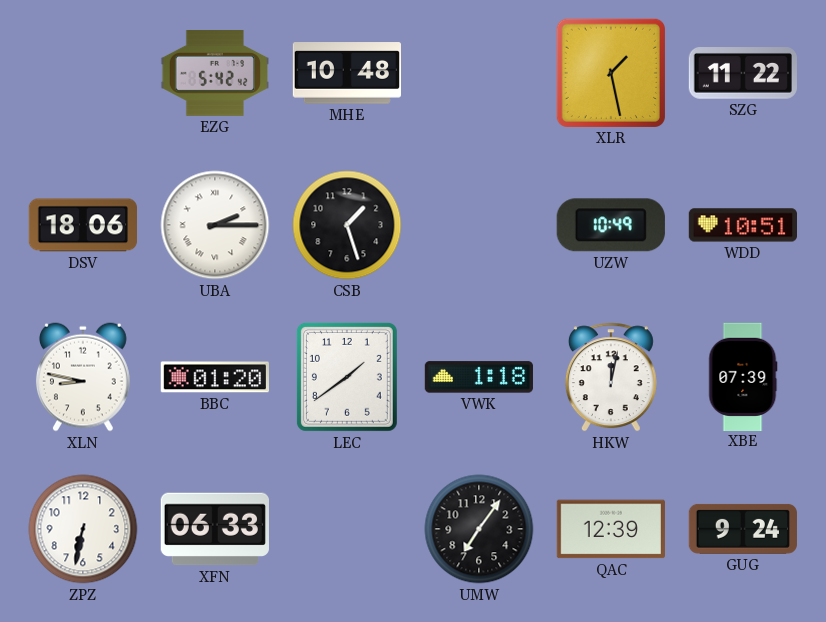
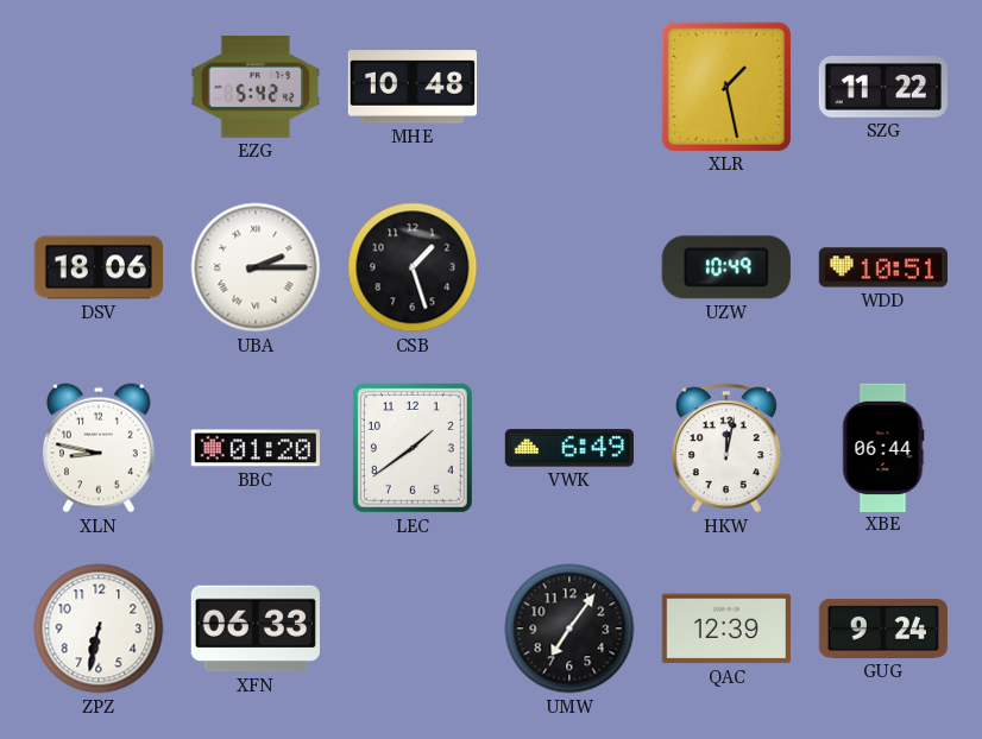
VWK: 1:18 -> 6:49
XBE: 07:39 -> 06:44
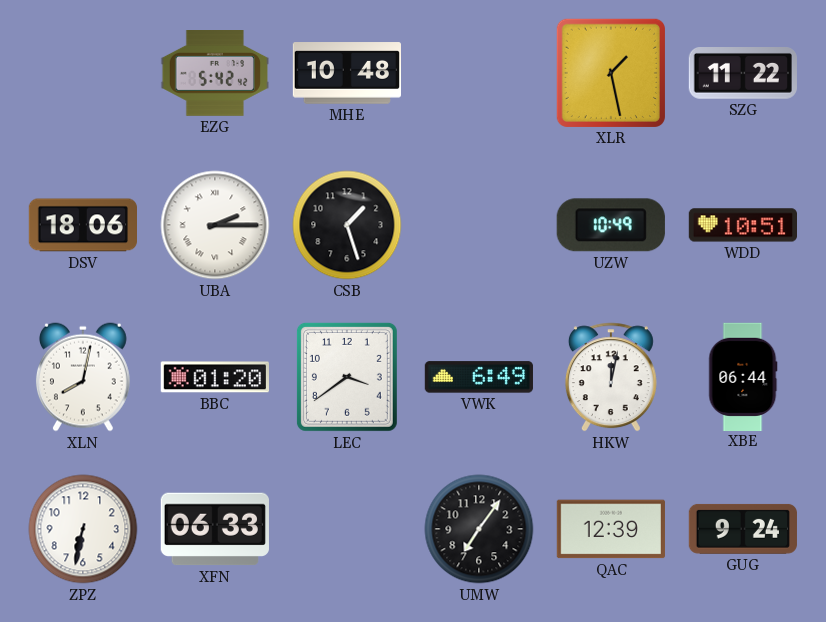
XLN: 8:47 -> 8:02
LEC: 1:39 -> 3:39
